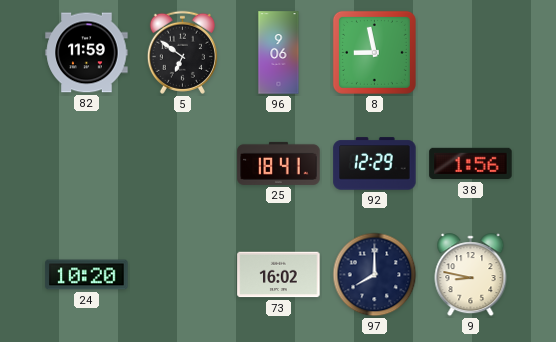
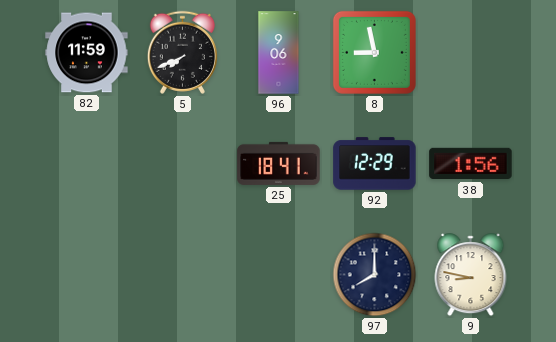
5: 6:51 -> 7:41
24: 10:20 -> none
73: 16:02 -> none
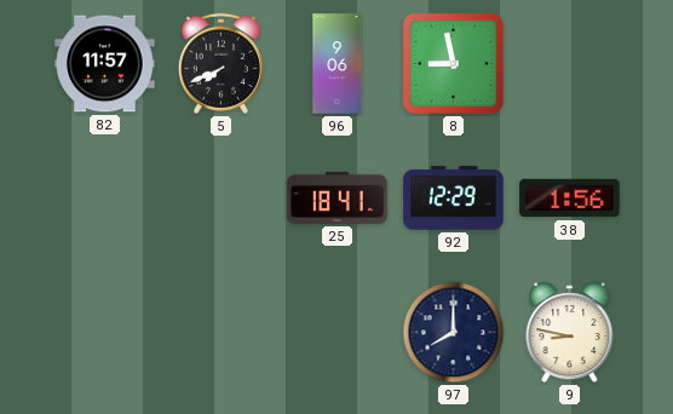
82: 11:59 -> 11:57
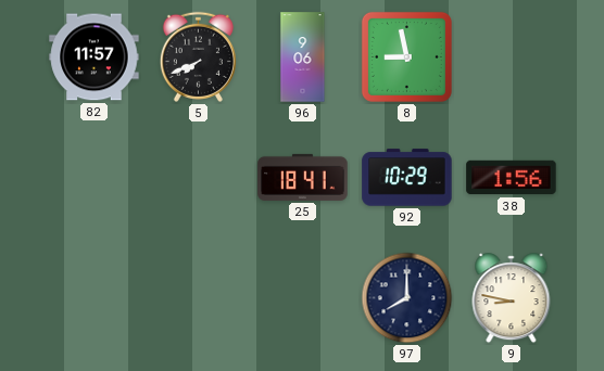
92: 12:29 -> 10:29
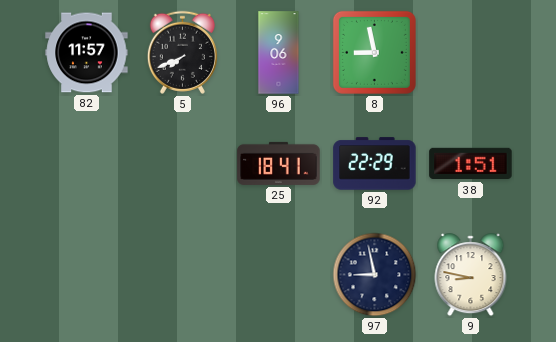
92: 10:29 -> 22:29
38: 1:56 -> 1:51
97: 8:00 -> 8:58
